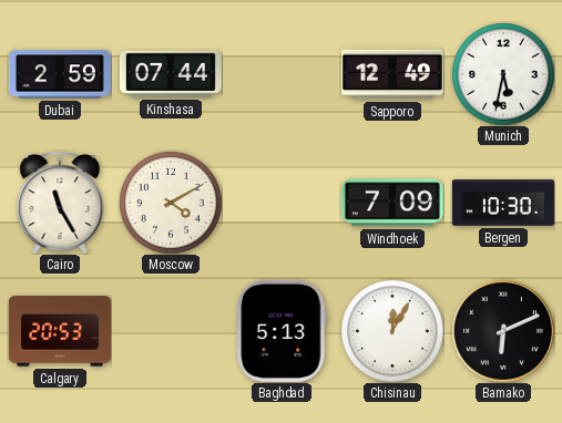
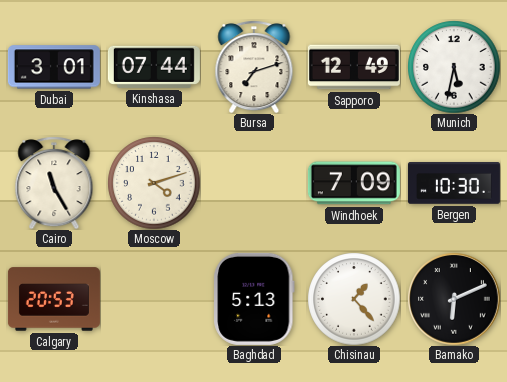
Dubai: 2:59 -> 3:01
Bursa: none -> 7:12
Moscow: 4:10 -> 4:12
Chisinau: 12:05 -> 1:23
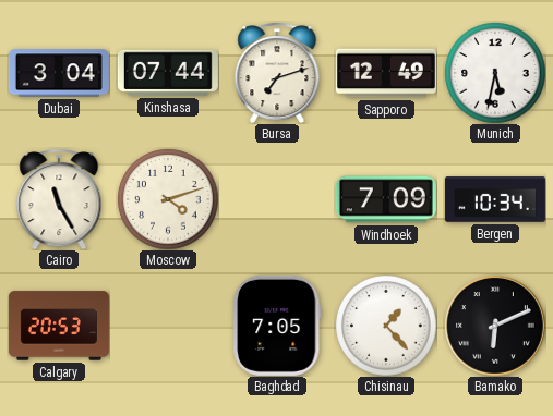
Dubai: 3:01 -> 3:04
Bergen: 10:30 -> 10:34
Baghdad: 5:13 -> 7:05
